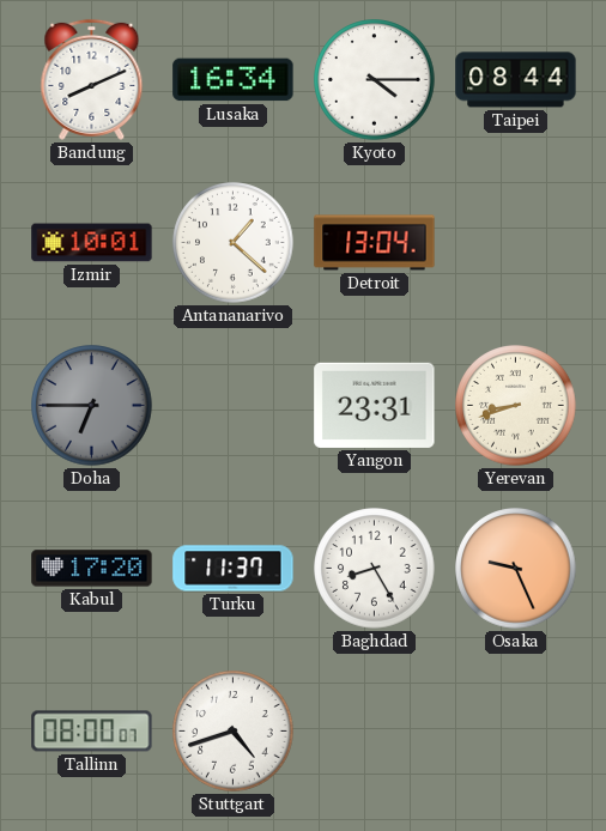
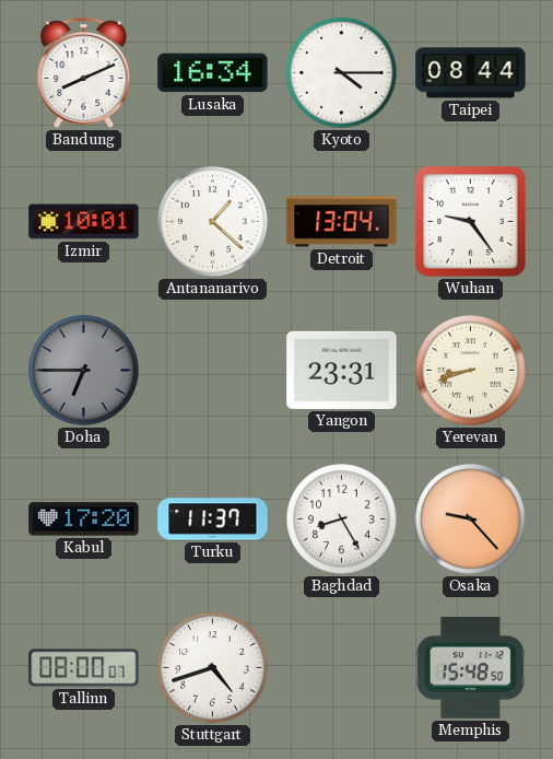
Wuhan: none -> 9:24
Osaka: 9:26 -> 9:23
Memphis: none -> 15:48
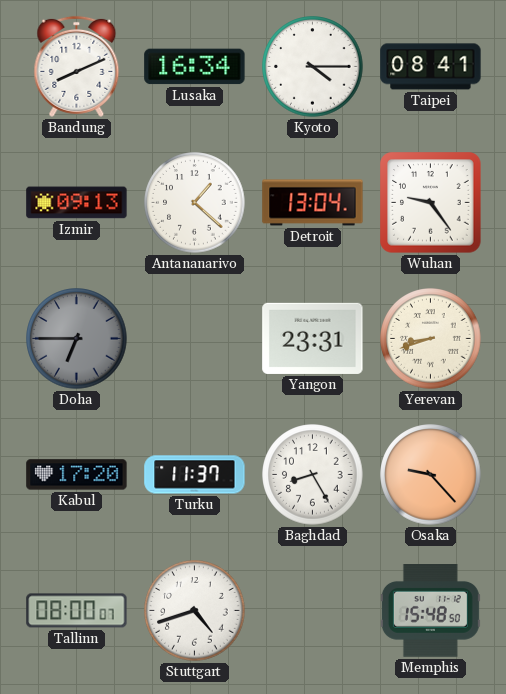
Taipei: 08:44 -> 08:41
Izmir: 10:01 -> 09:13
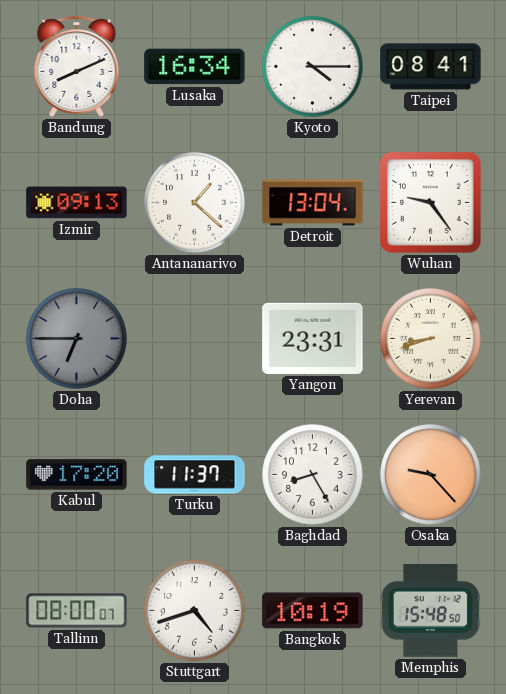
Bangkok: none -> 10:19
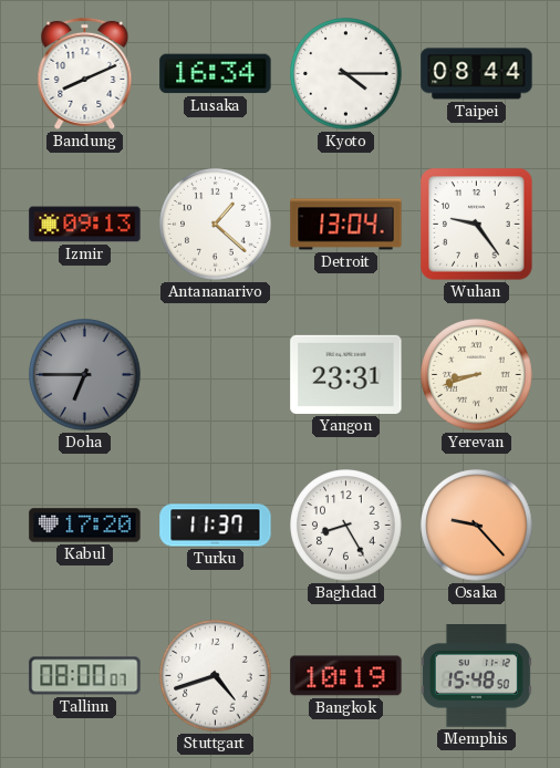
Taipei: 08:41 -> 08:44
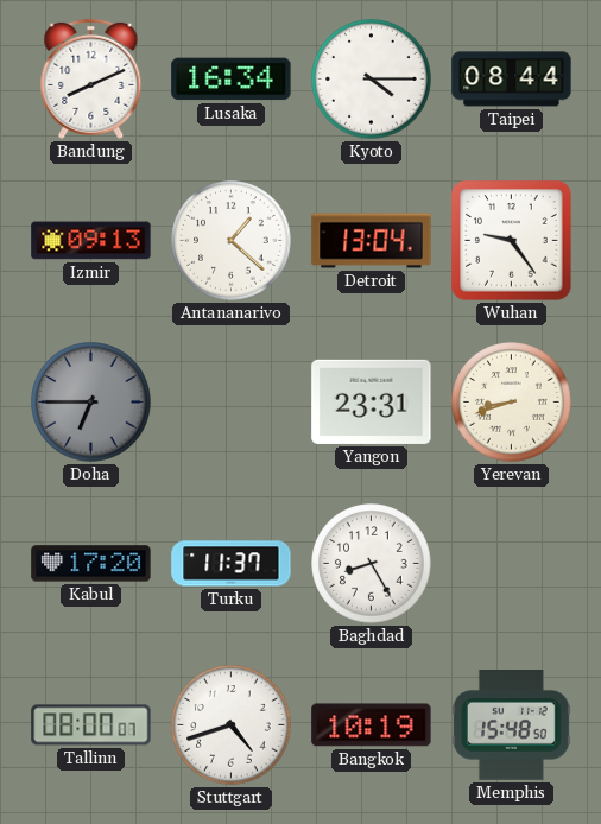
Osaka: 9:23 -> none
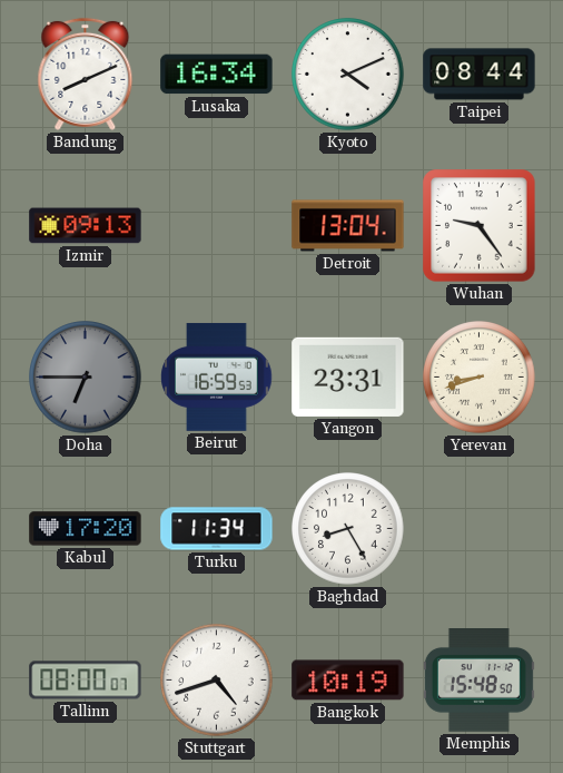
Kyoto: 4:15 -> 4:11
Antananarivo: 1:22 -> none
Beirut: none -> 16:59
Turku: 11:37 -> 11:34
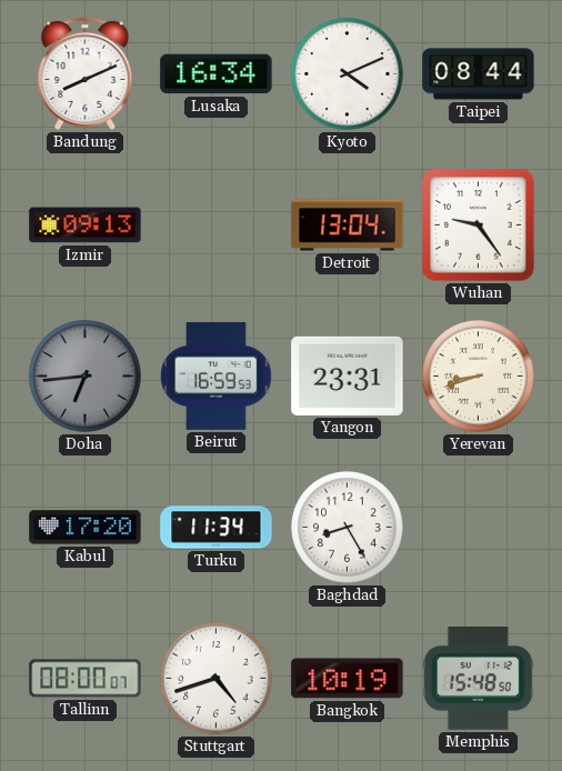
Doha: 6:45 -> 6:44
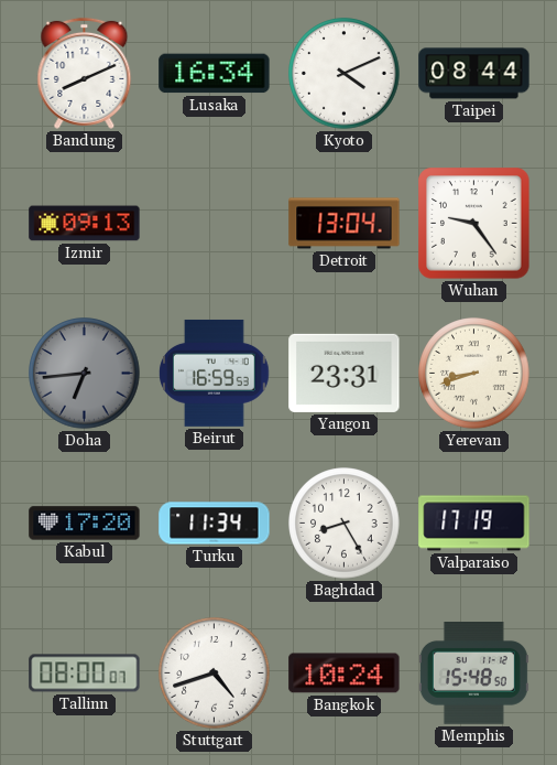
Valparaiso: none -> 17:19
Bangkok: 10:19 -> 10:24
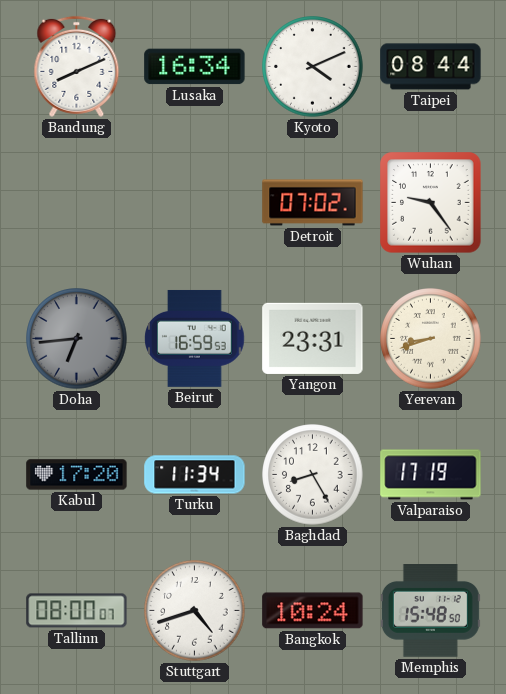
Izmir: 09:13 -> none
Detroit: 13:04 -> 07:02
